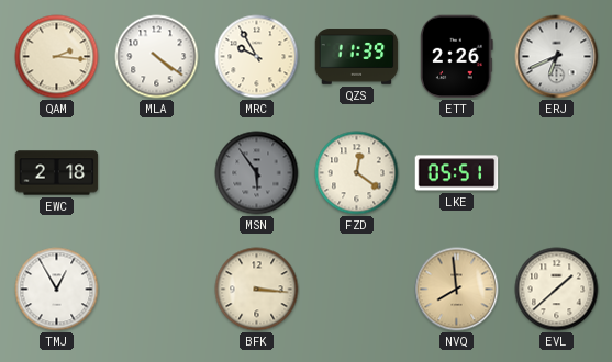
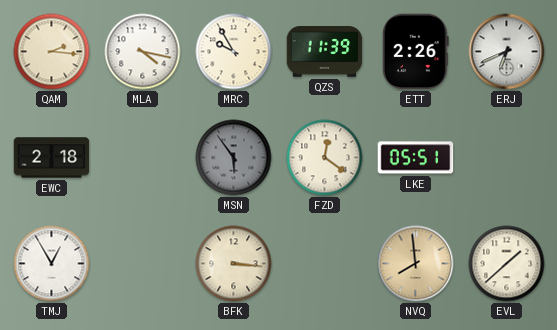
MLA: 4:21 -> 4:17
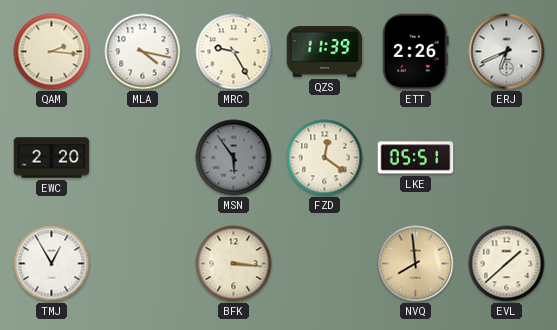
MRC: 9:55 -> 9:25
EWC: 2:18 -> 2:20
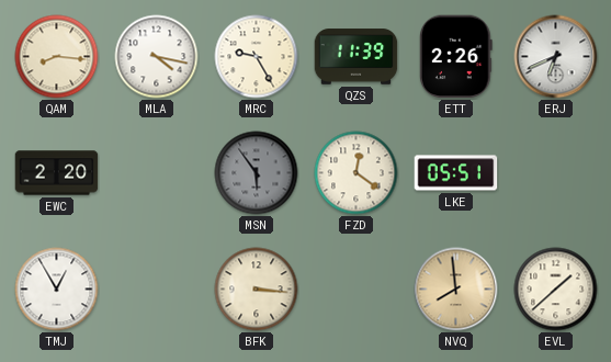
QAM: 2:16 -> 8:16
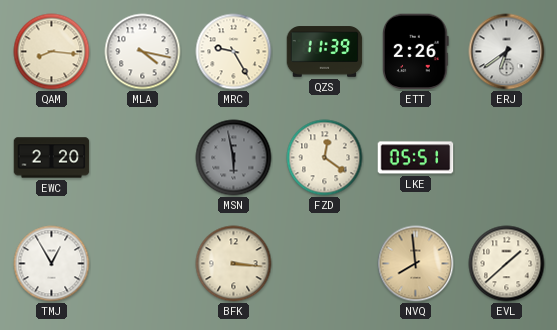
ERJ: 6:41 -> 6:39
MSN: 5:54 -> 5:58
